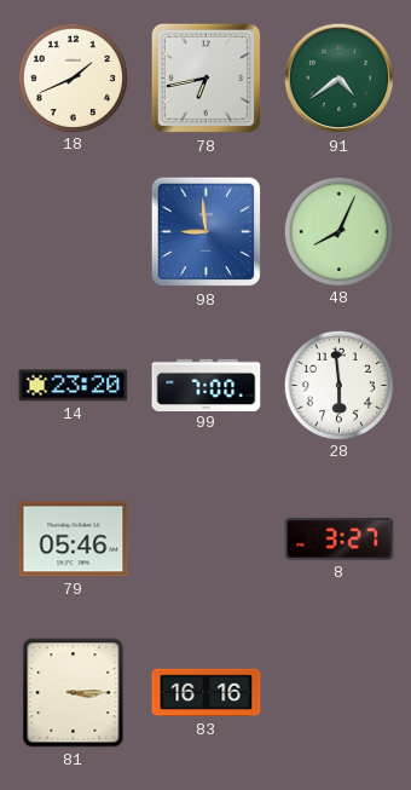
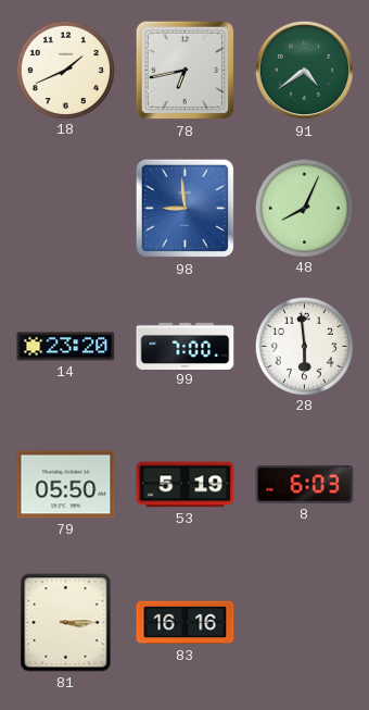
79: 05:46 -> 05:50
53: none -> 5:19
8: 3:27 -> 6:03
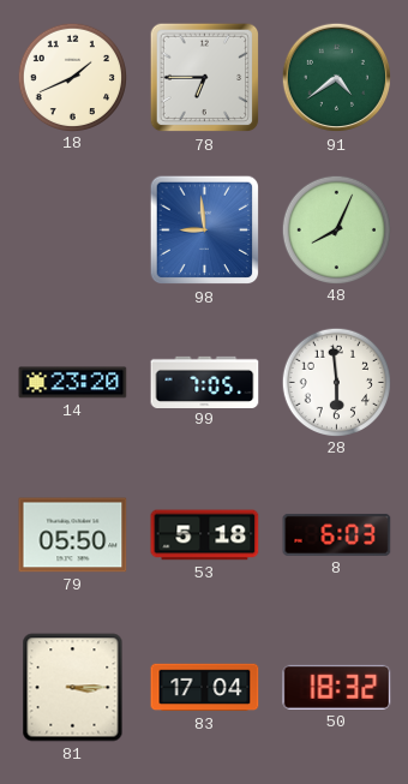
78: 6:43 -> 6:45
99: 7:00 -> 7:05
53: 5:19 -> 5:18
83: 16:16 -> 17:04
50: none -> 18:32
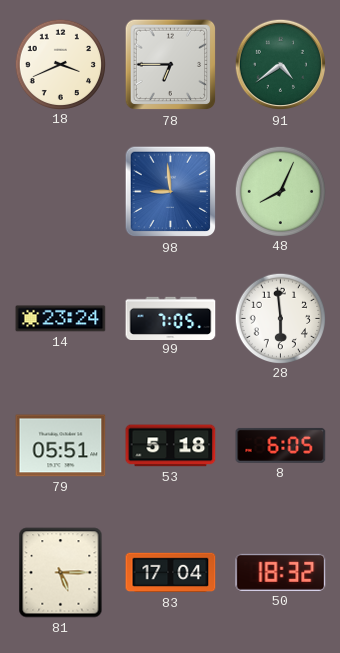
18: 1:41 -> 3:41
14: 23:20 -> 23:24
79: 05:50 -> 05:51
8: 6:03 -> 6:05
81: 3:15 -> 5:15
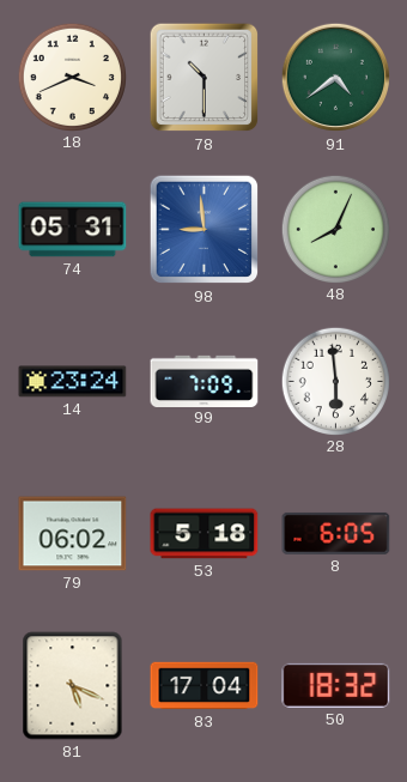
78: 6:45 -> 10:30
74: none -> 05:31
99: 7:05 -> 7:09
79: 05:51 -> 06:02
81: 5:15 -> 5:19
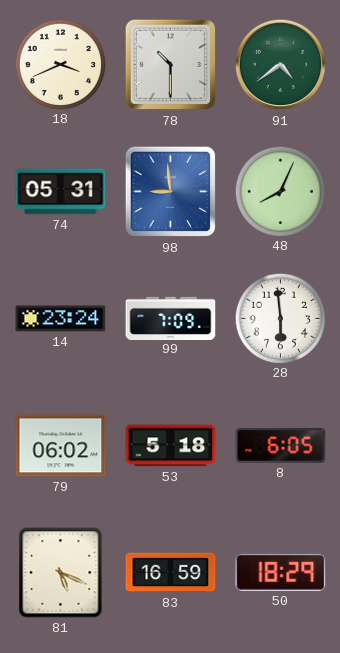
83: 17:04 -> 16:59
50: 18:32 -> 18:29
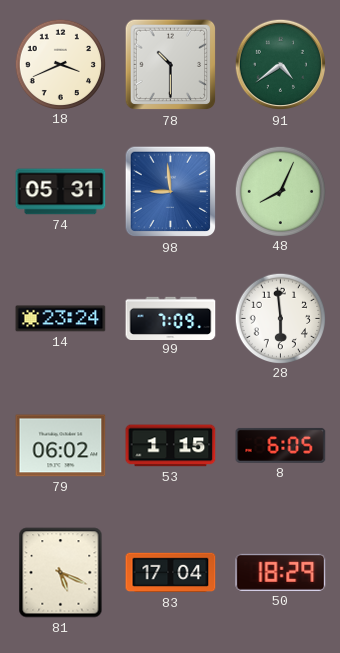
53: 5:18 -> 1:15
83: 16:59 -> 17:04
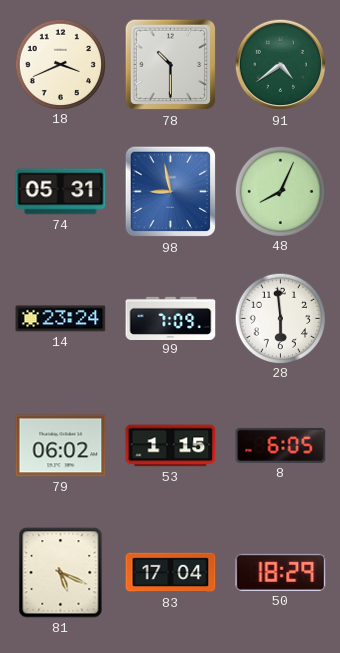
98: 8:59 -> 8:58
